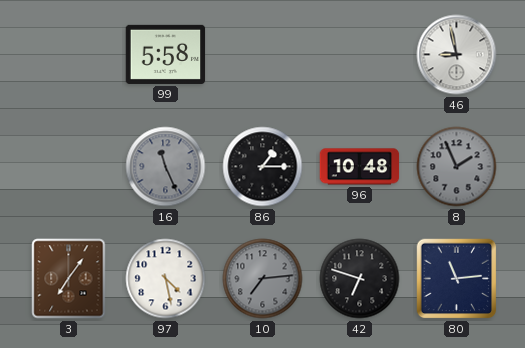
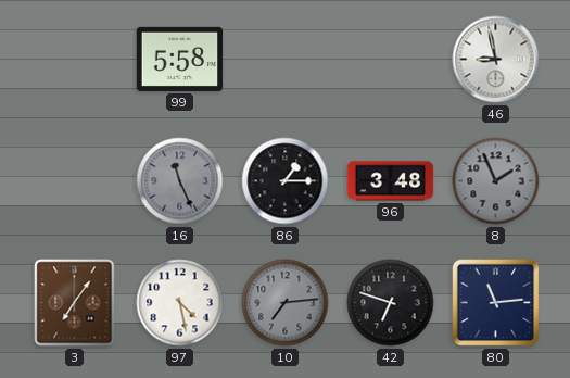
96: 10:48 -> 3:48
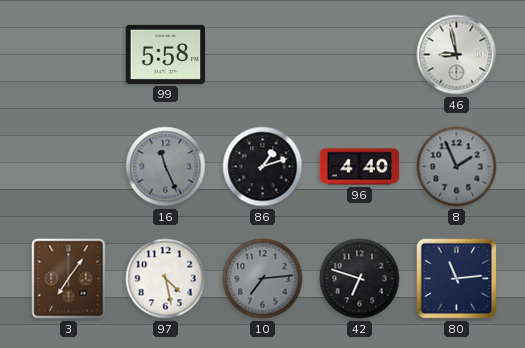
86: 1:15 -> 1:12
96: 3:48 -> 4:40
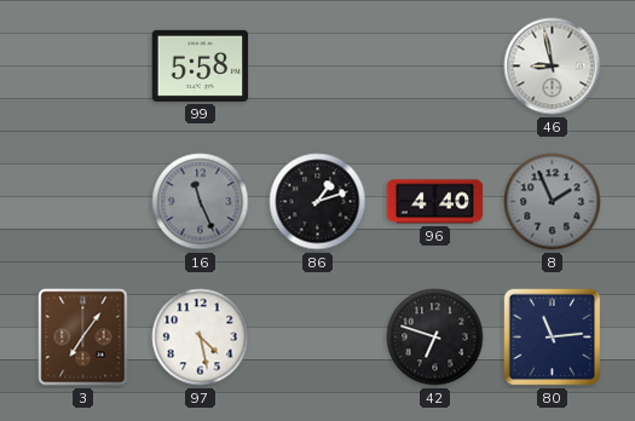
10: 7:14 -> none
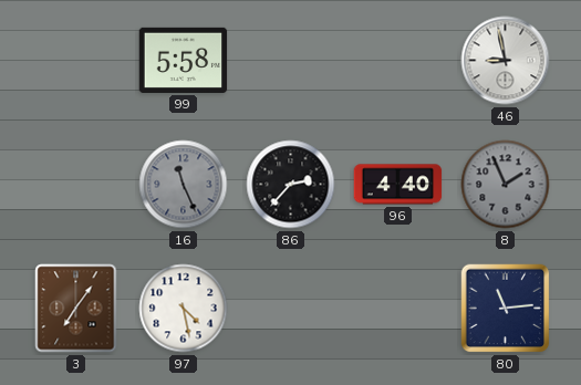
86: 1:12 -> 2:37
42: 6:48 -> none
